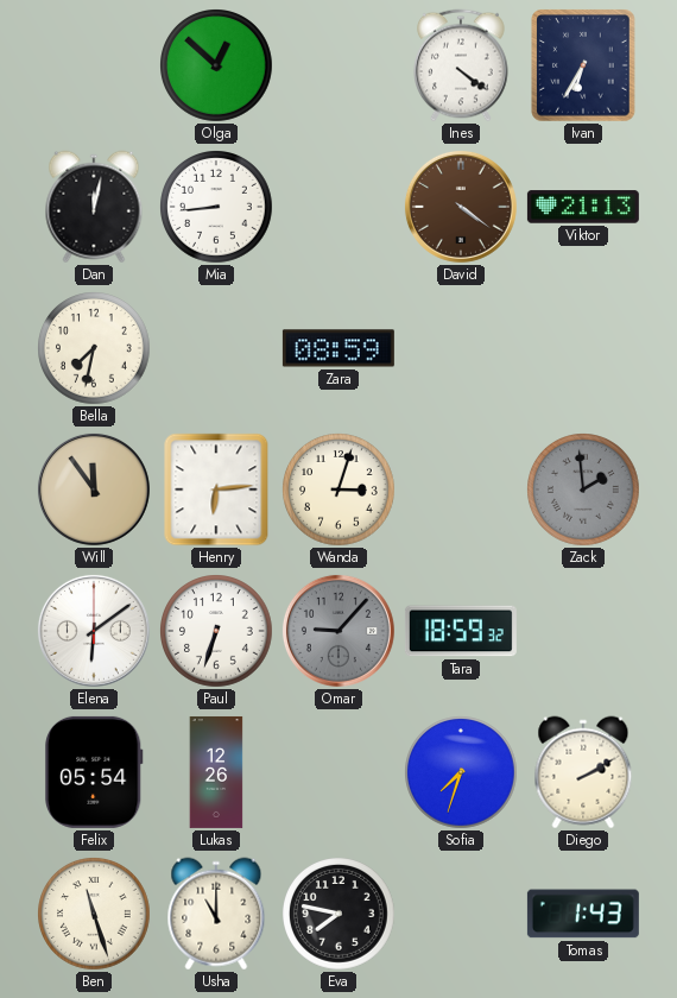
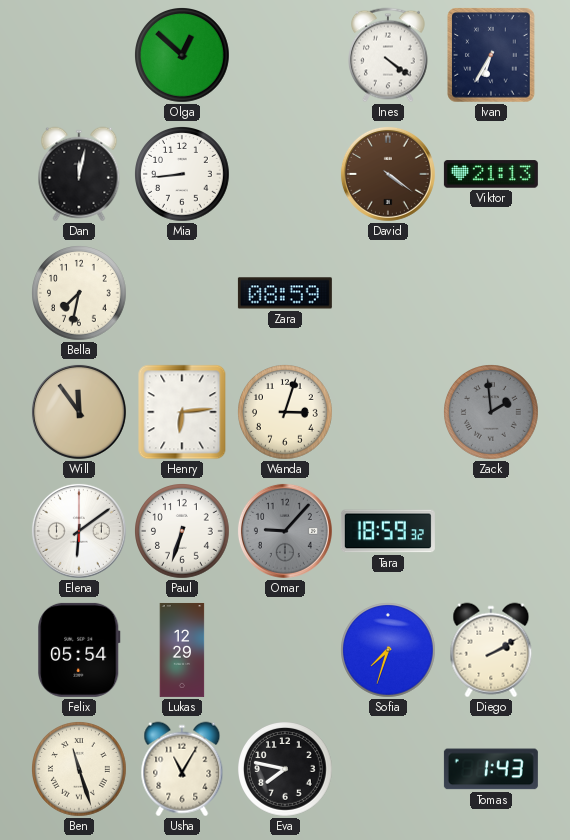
Lukas: 12:26 -> 12:29
Usha: 11:00 -> 11:05
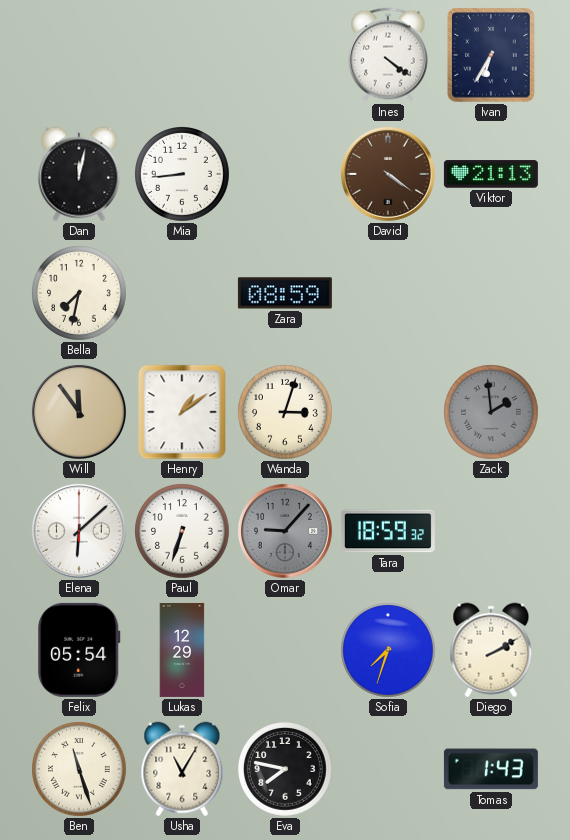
Olga: 12:52 -> none
Henry: 6:14 -> 1:09
Elena: 6:09 -> 6:08
